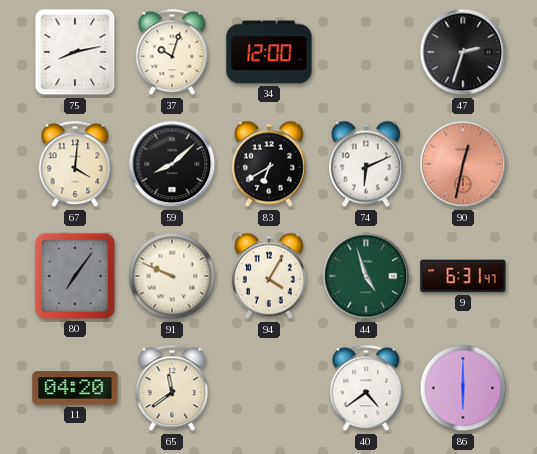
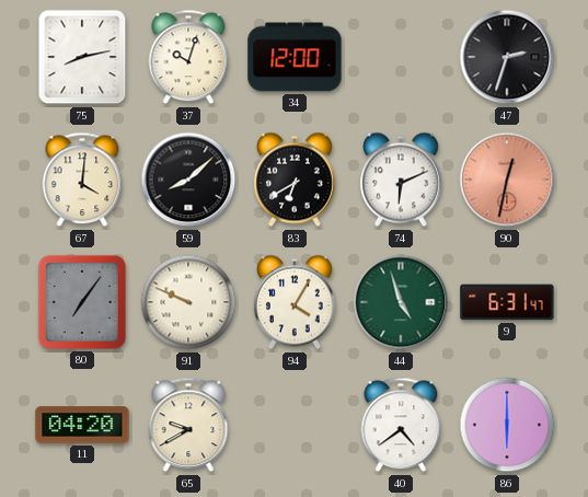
65: 11:39 -> 9:40
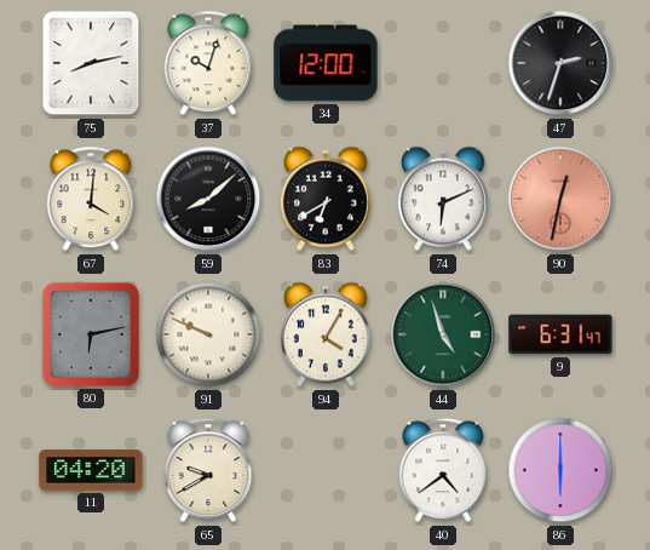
80: 7:06 -> 6:13
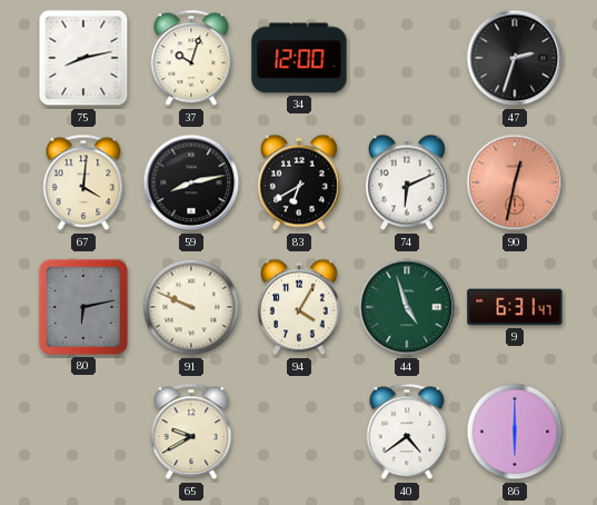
59: 8:08 -> 8:13
11: 04:20 -> none
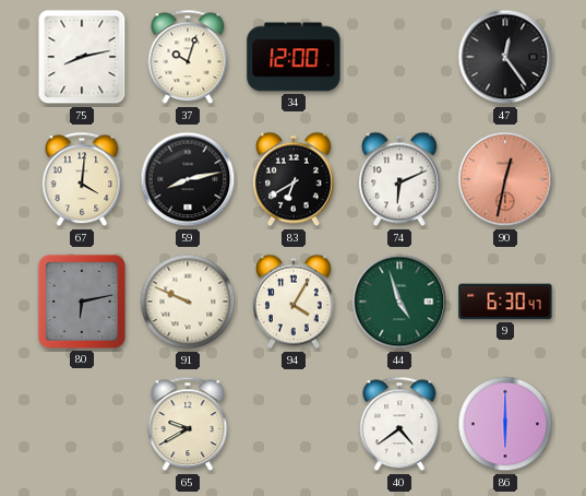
47: 2:33 -> 12:24
9: 6:31 -> 6:30
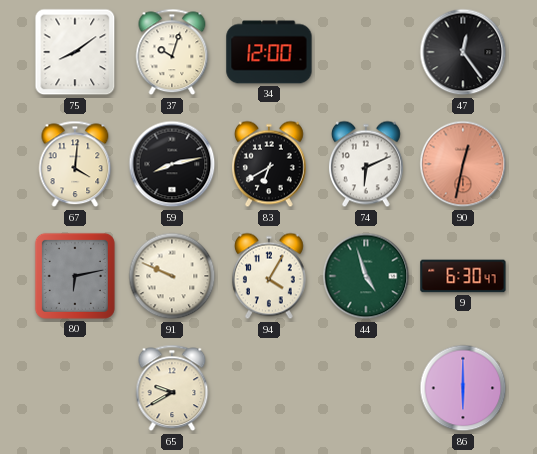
75: 8:13 -> 8:09
40: 4:39 -> none
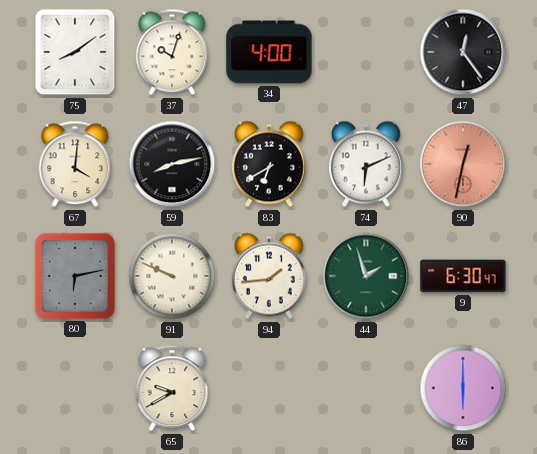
34: 12:00 -> 4:00
94: 4:05 -> 1:44
44: 4:57 -> 1:57
